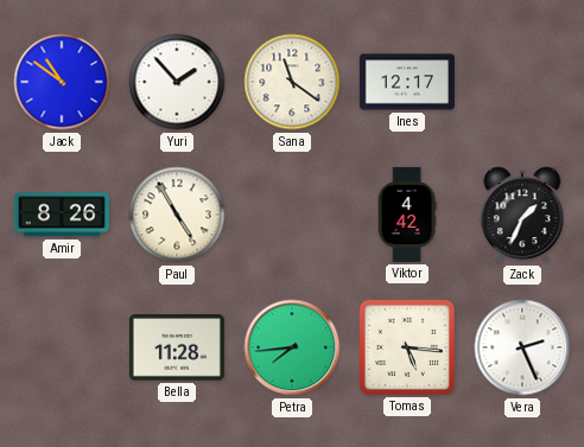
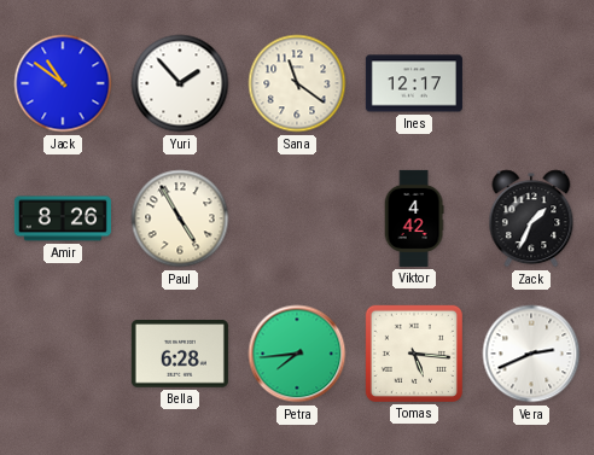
Bella: 11:28 -> 6:28
Vera: 2:26 -> 2:41
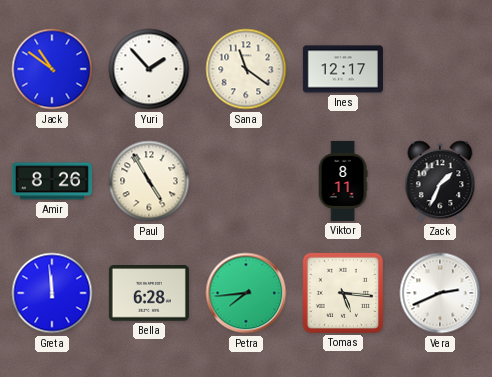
Viktor: 4:42 -> 8:11
Greta: none -> 11:59
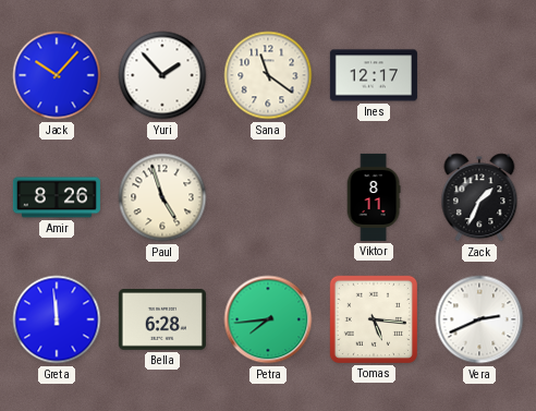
Jack: 10:51 -> 10:07
Paul: 4:55 -> 4:57
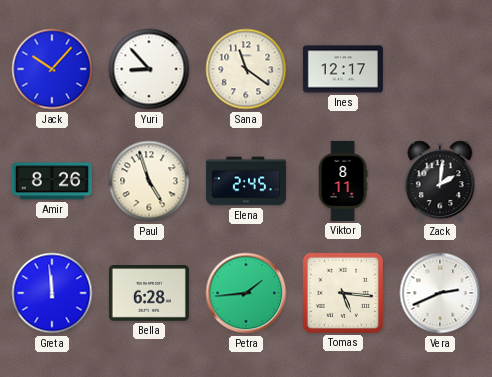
Yuri: 1:53 -> 8:53
Elena: none -> 2:45
Zack: 1:34 -> 2:01
Petra: 7:44 -> 1:44
